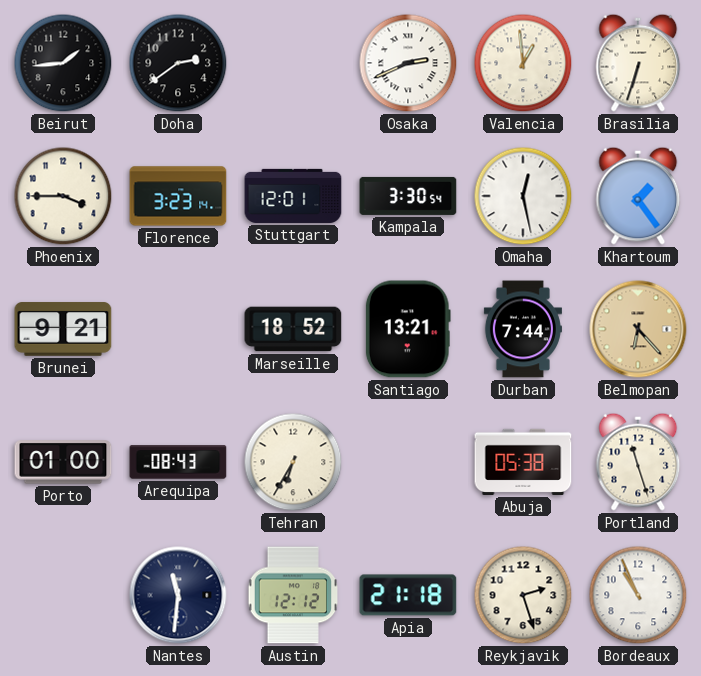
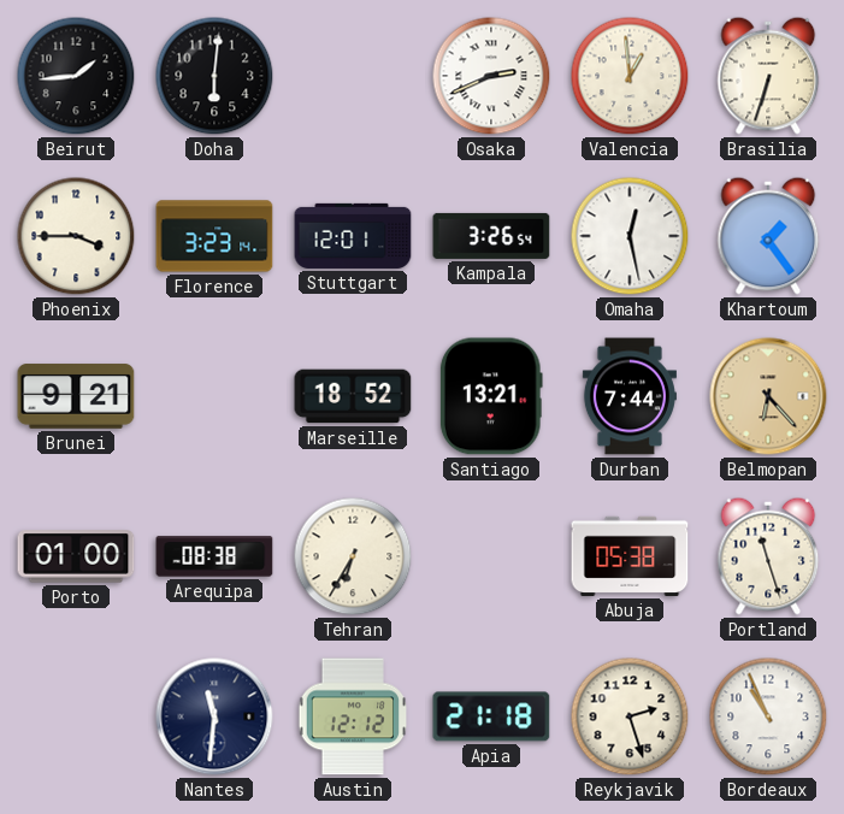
Doha: 2:39 -> 6:01
Kampala: 3:30 -> 3:26
Arequipa: 08:43 -> 08:38
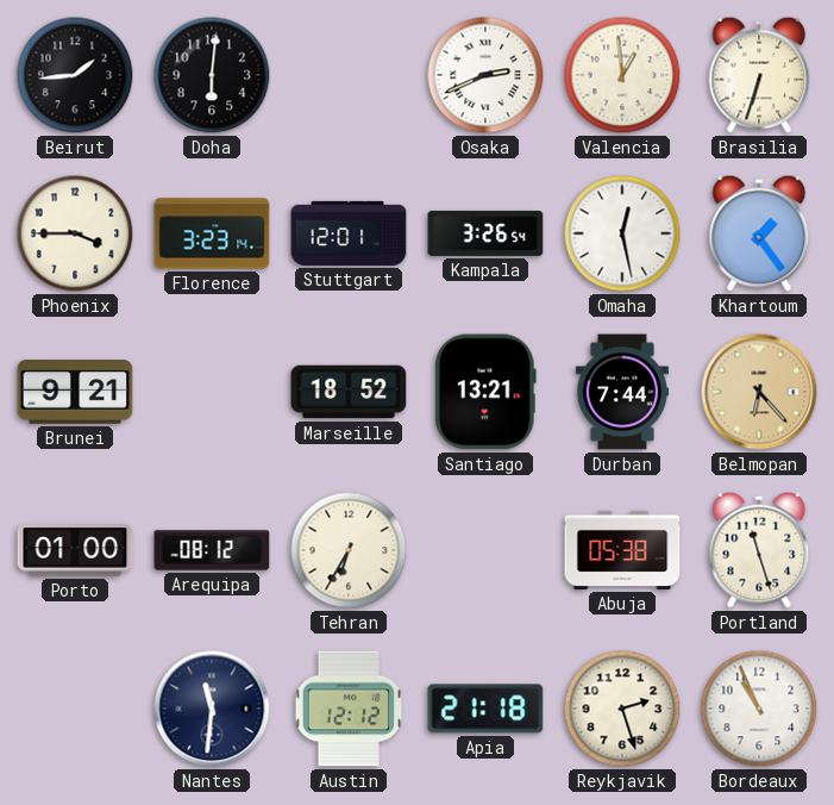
Arequipa: 08:38 -> 08:12
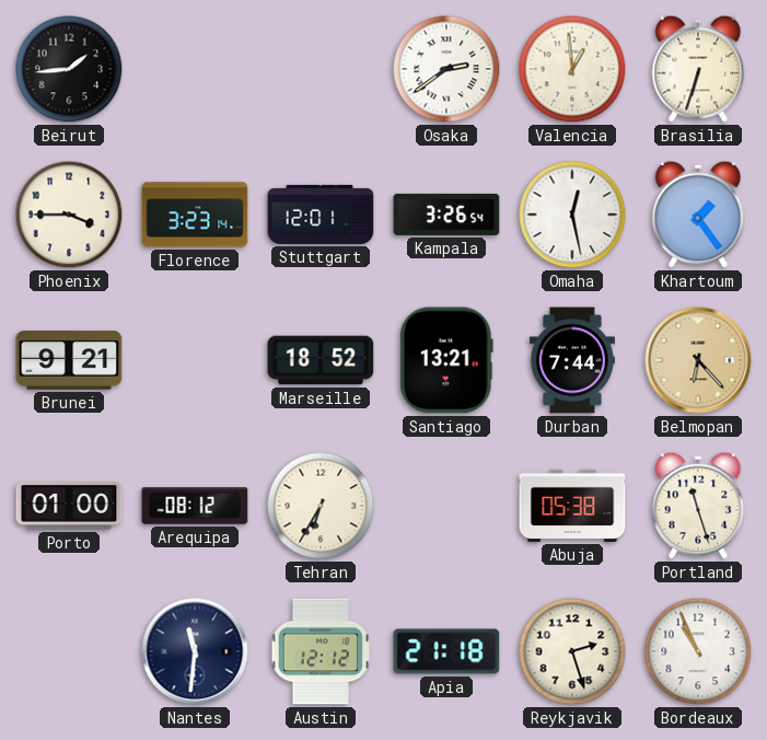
Doha: 6:01 -> none
Osaka: 2:41 -> 2:39
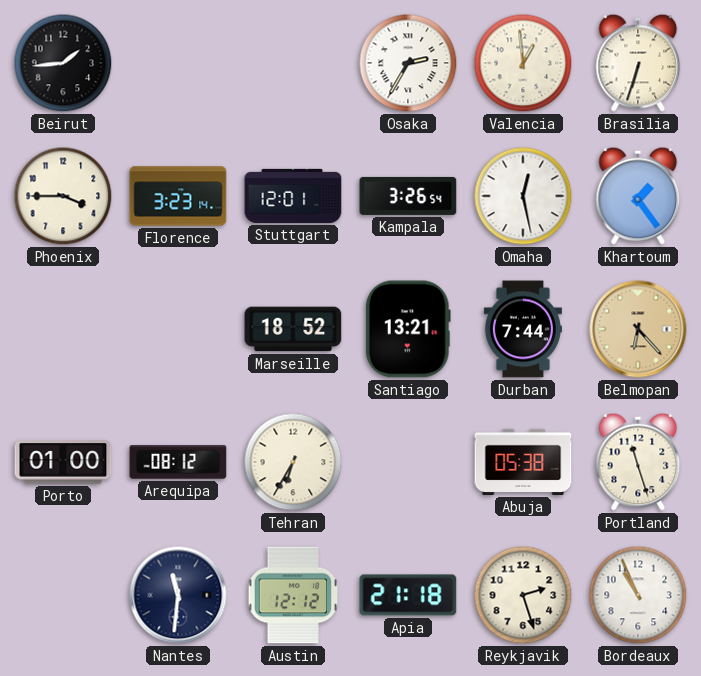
Osaka: 2:39 -> 2:35
Brunei: 9:21 -> none
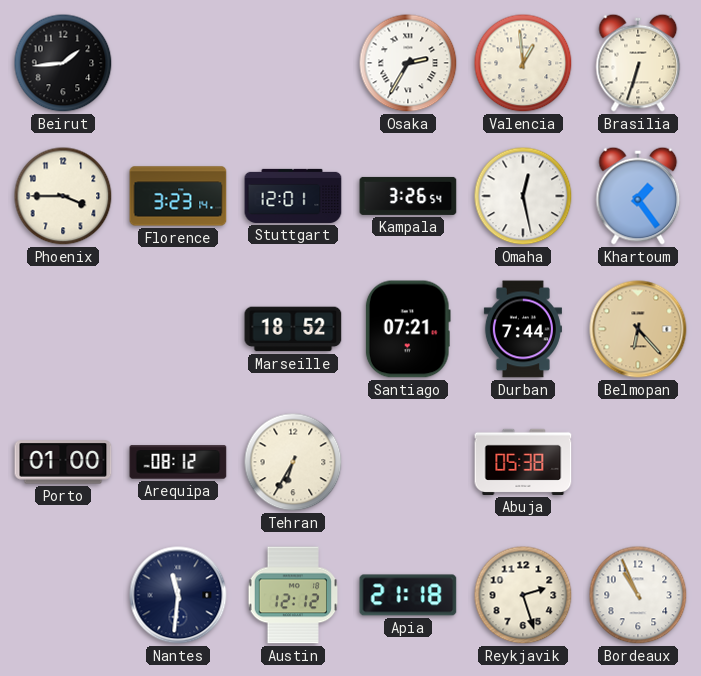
Santiago: 13:21 -> 07:21
Portland: 11:27 -> none
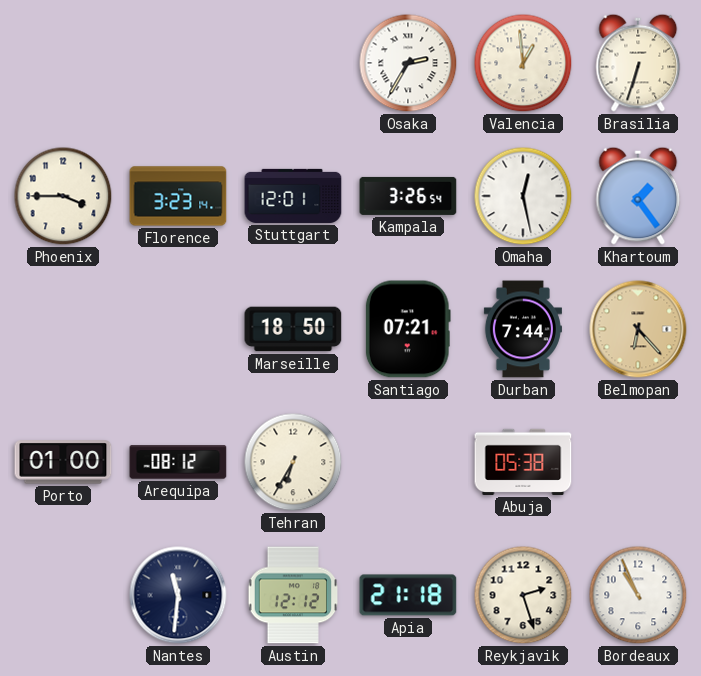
Beirut: 1:44 -> none
Marseille: 18:52 -> 18:50
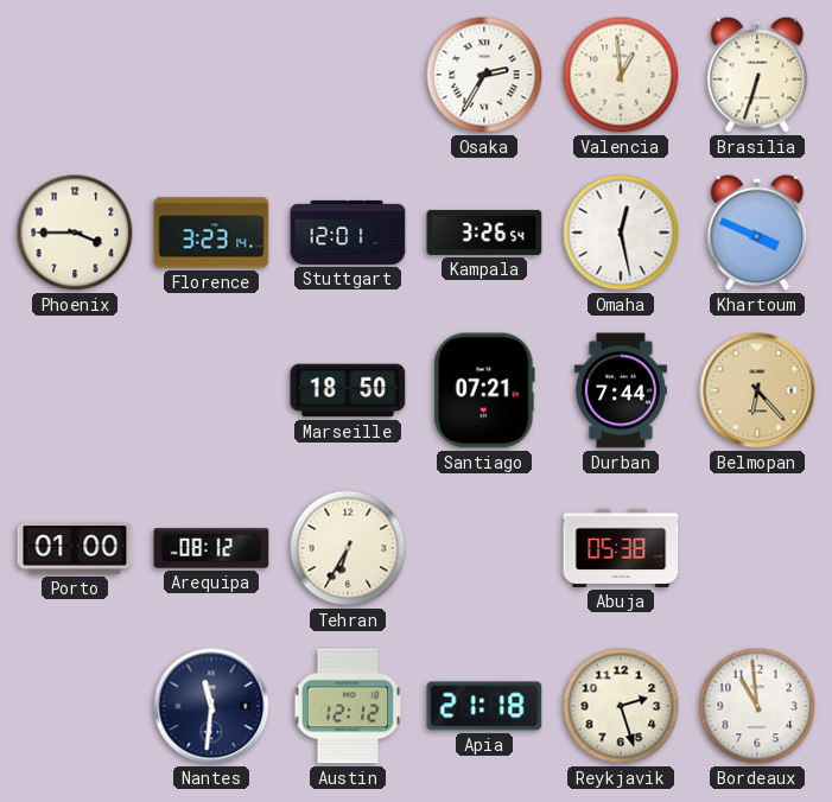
Khartoum: 1:24 -> 3:49
Bordeaux: 10:56 -> 10:59
